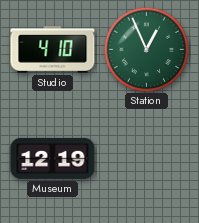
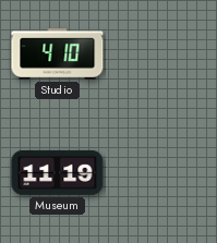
Station: 12:56 -> none
Museum: 12:19 -> 11:19
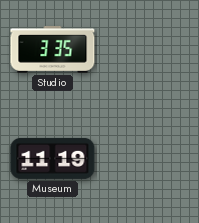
Studio: 4:10 -> 3:35
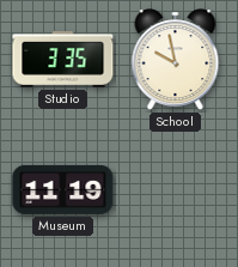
School: none -> 9:58
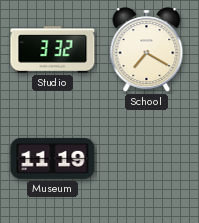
Studio: 3:35 -> 3:32
School: 9:58 -> 7:20
